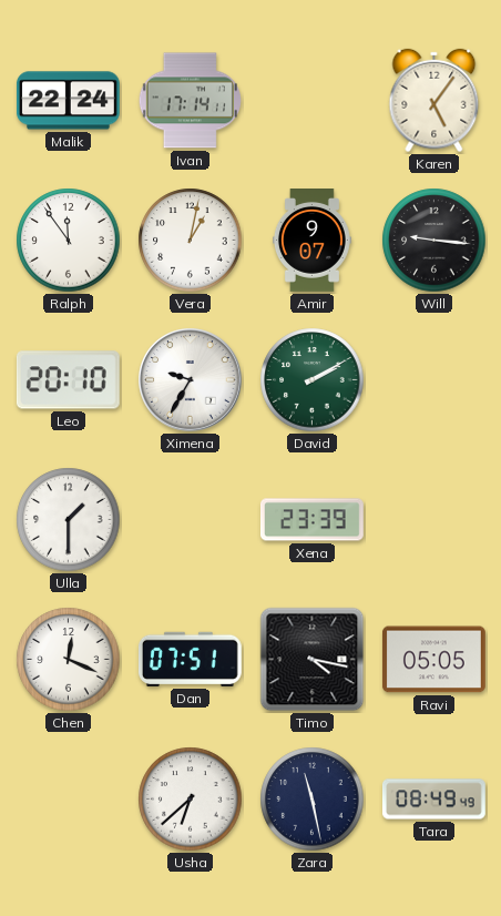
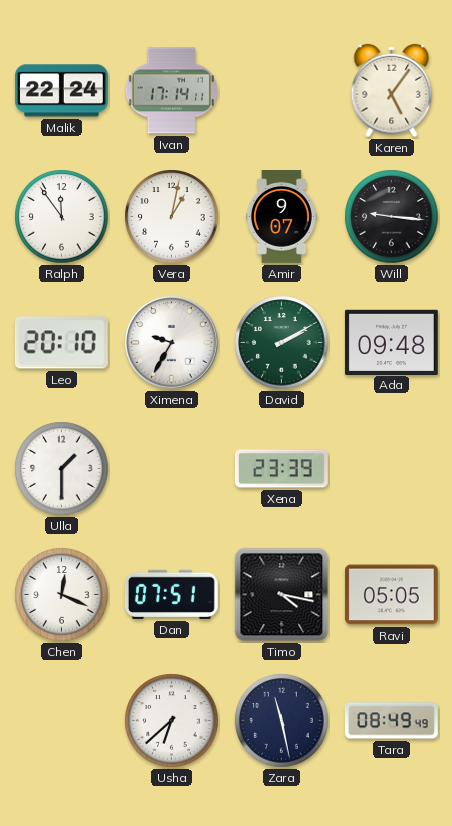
Ada: none -> 09:48
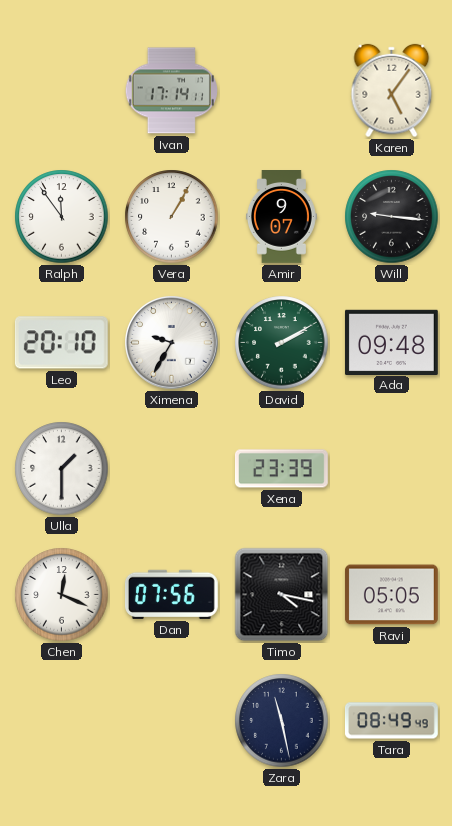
Malik: 22:24 -> none
Vera: 1:02 -> 1:05
Dan: 07:51 -> 07:56
Usha: 6:38 -> none
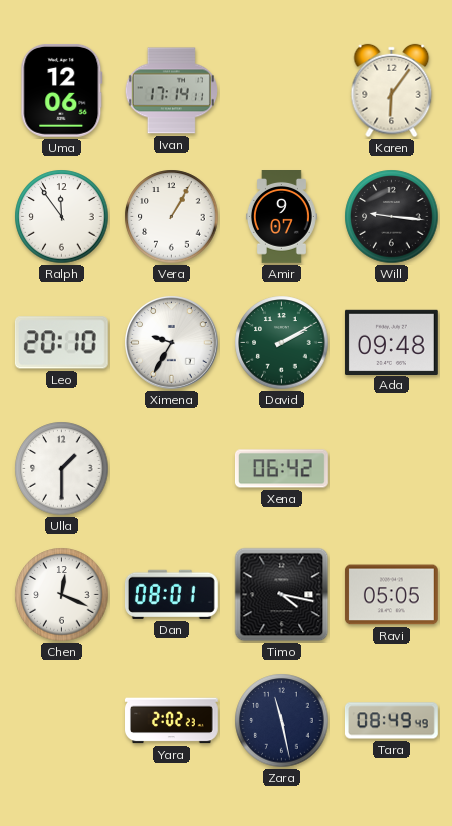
Uma: none -> 12:06
Karen: 5:06 -> 6:06
Xena: 23:39 -> 06:42
Dan: 07:56 -> 08:01
Yara: none -> 2:02
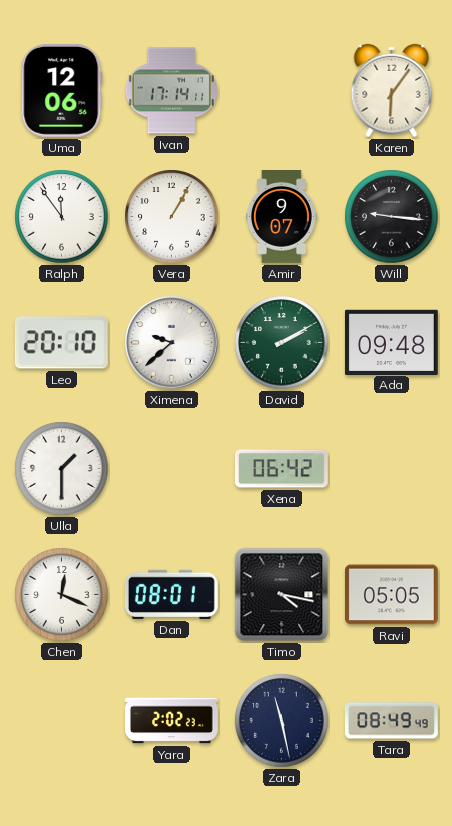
Ximena: 9:35 -> 9:38
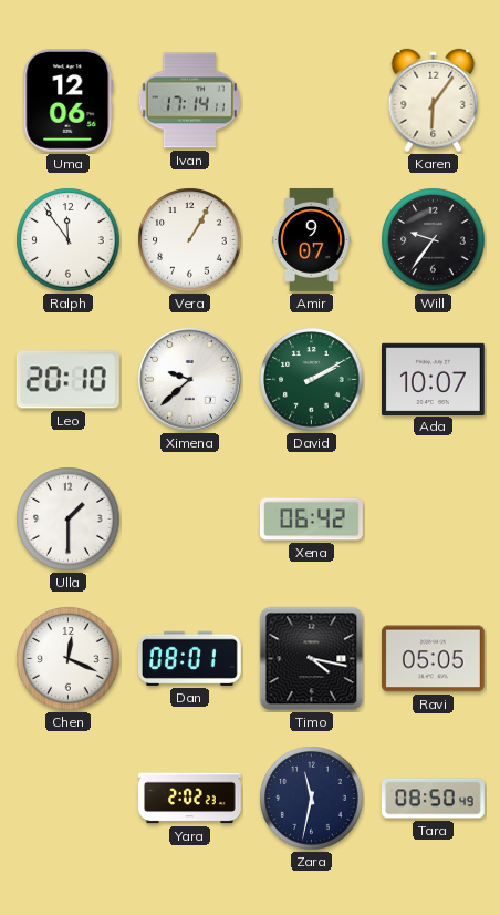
Will: 9:16 -> 9:36
Ada: 09:48 -> 10:07
Zara: 11:28 -> 11:32
Tara: 08:49 -> 08:50
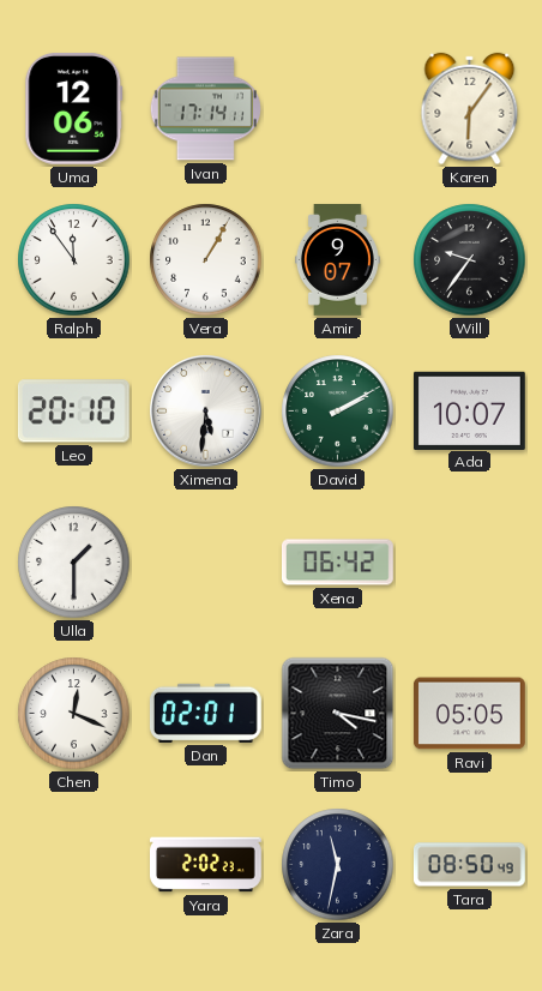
Ximena: 9:38 -> 5:31
Dan: 08:01 -> 02:01
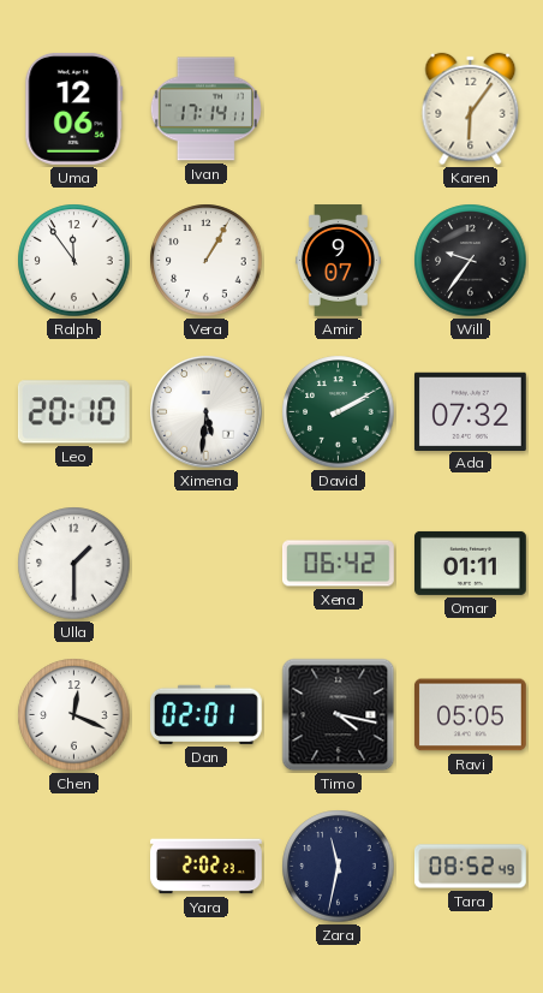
Ada: 10:07 -> 07:32
Omar: none -> 01:11
Tara: 08:50 -> 08:52
